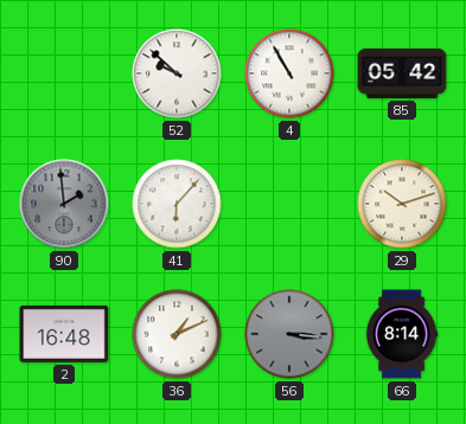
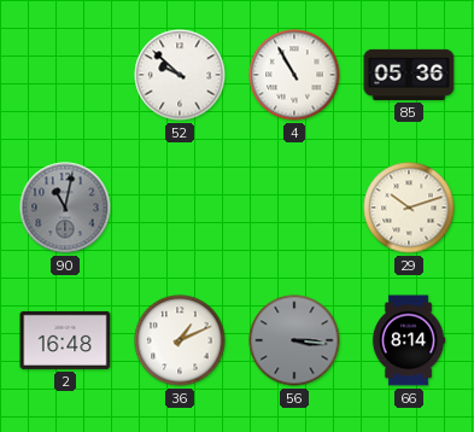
85: 05:42 -> 05:36
90: 1:59 -> 11:02
41: 6:07 -> none
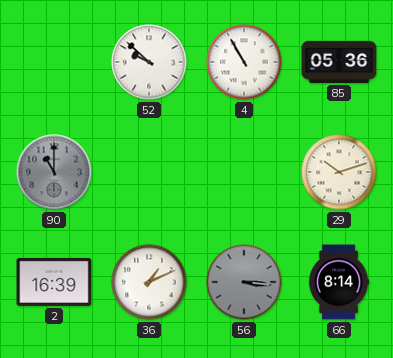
90: 11:02 -> 11:00
2: 16:48 -> 16:39
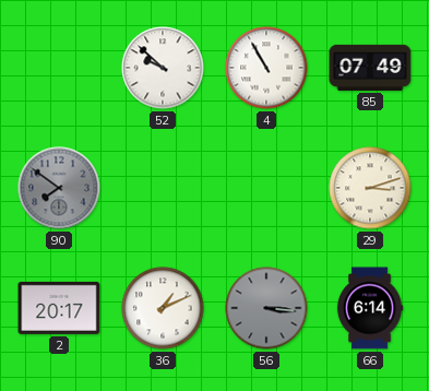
85: 05:36 -> 07:49
90: 11:00 -> 7:51
29: 10:12 -> 3:12
2: 16:39 -> 20:17
66: 8:14 -> 6:14
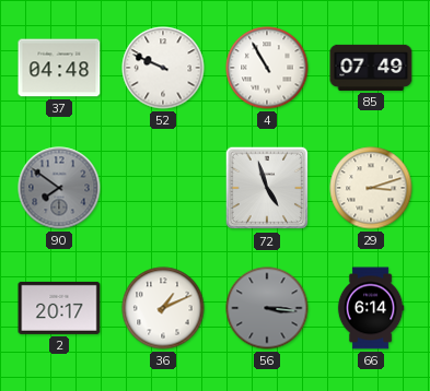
37: none -> 04:48
52: 9:52 -> 9:49
72: none -> 4:57
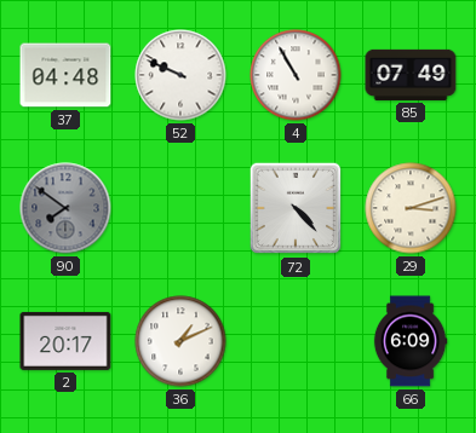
72: 4:57 -> 4:23
56: 3:16 -> none
66: 6:14 -> 6:09
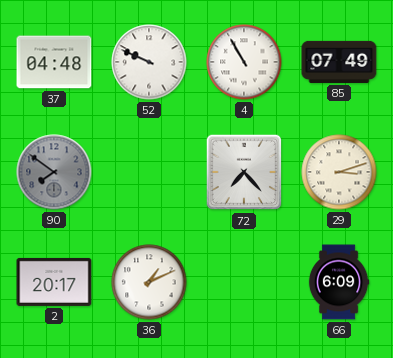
72: 4:23 -> 7:23
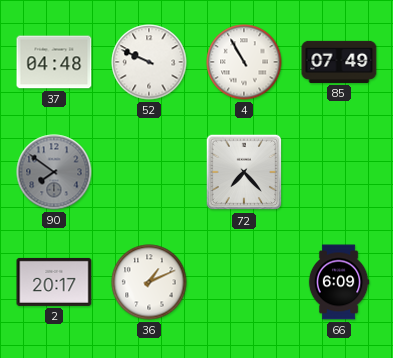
29: 3:12 -> none
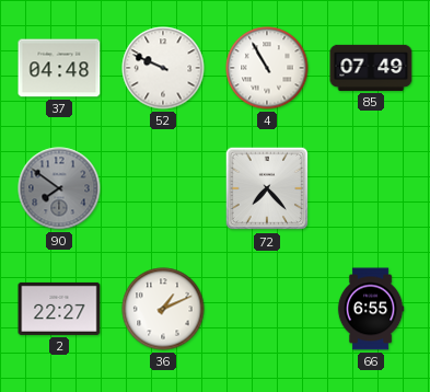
2: 20:17 -> 22:27
66: 6:09 -> 6:55
